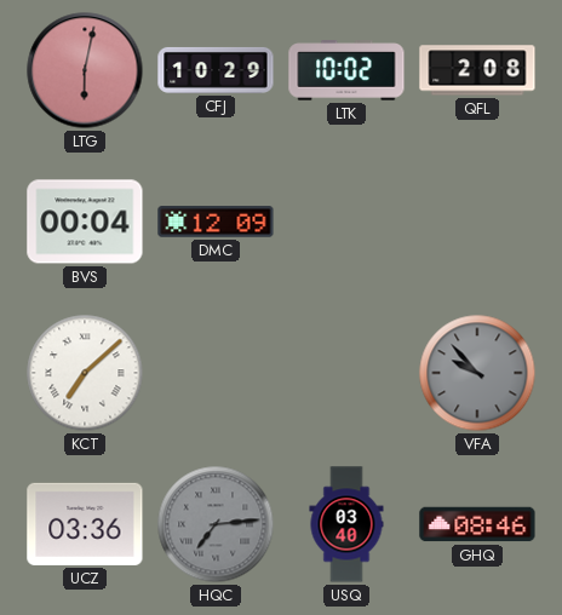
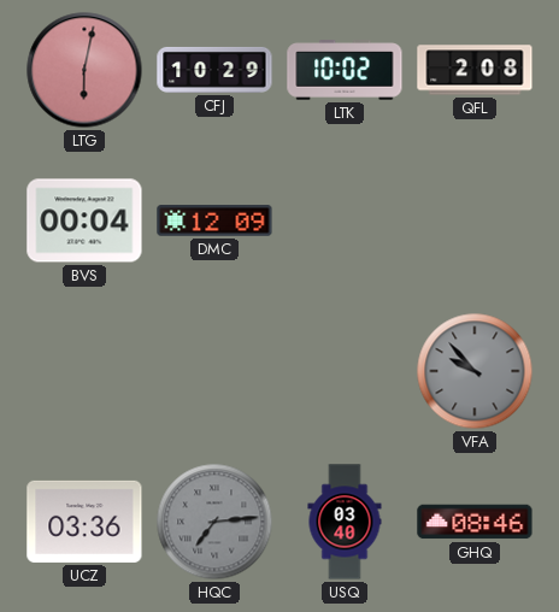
KCT: 7:08 -> none
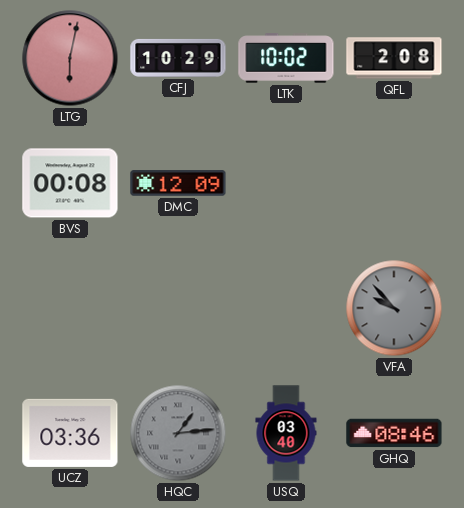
BVS: 00:04 -> 00:08
HQC: 7:14 -> 1:14
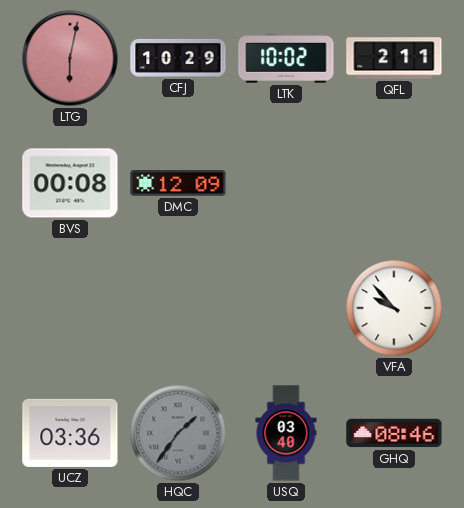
QFL: 2:08 -> 2:11
VFA dial: grey -> white
HQC: 1:14 -> 1:36
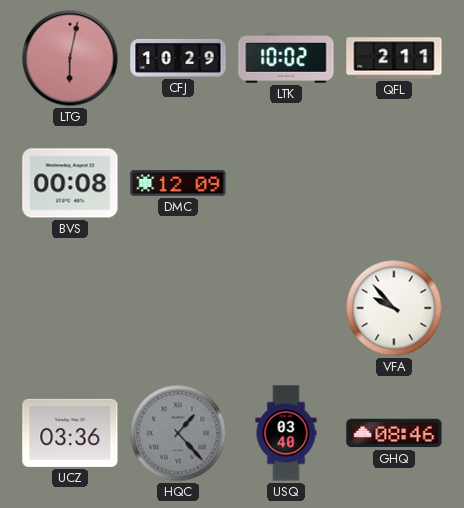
HQC: 1:36 -> 1:23
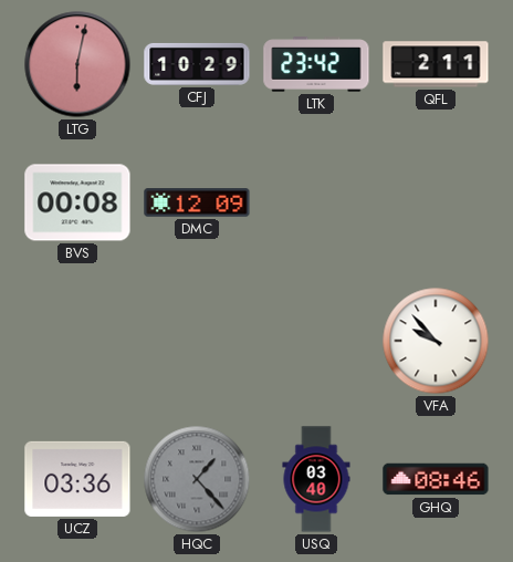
LTK: 10:02 -> 23:42
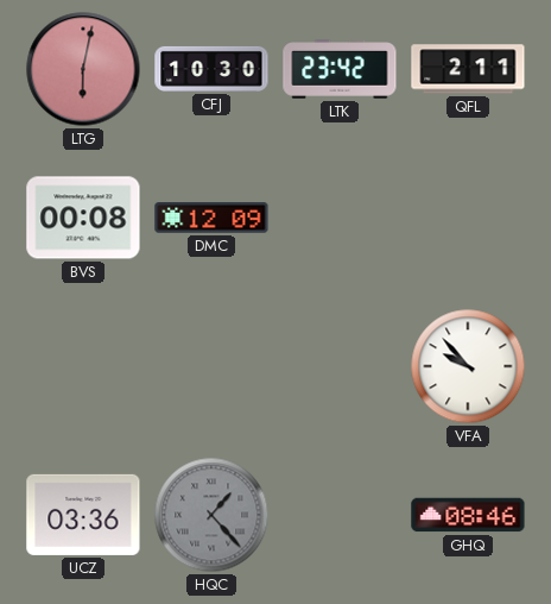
CFJ: 10:29 -> 10:30
USQ: 03:40 -> none
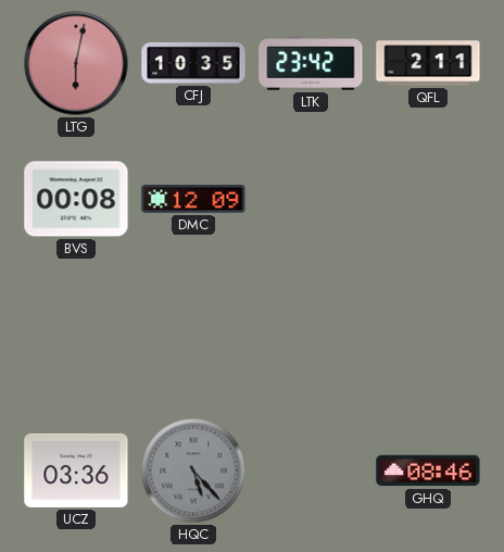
CFJ: 10:30 -> 10:35
VFA: 9:53 -> none
HQC: 1:23 -> 5:23
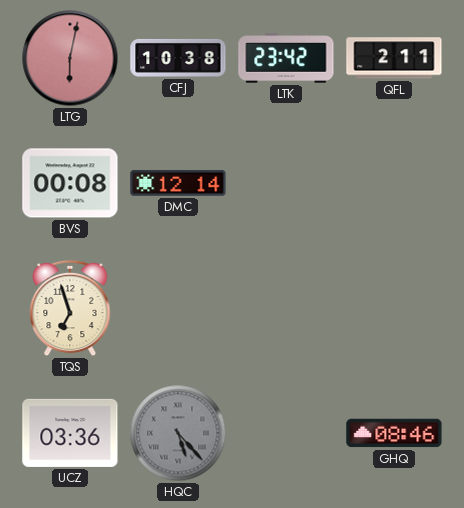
CFJ: 10:35 -> 10:38
DMC: 12:09 -> 12:14
TQS: none -> 6:57
